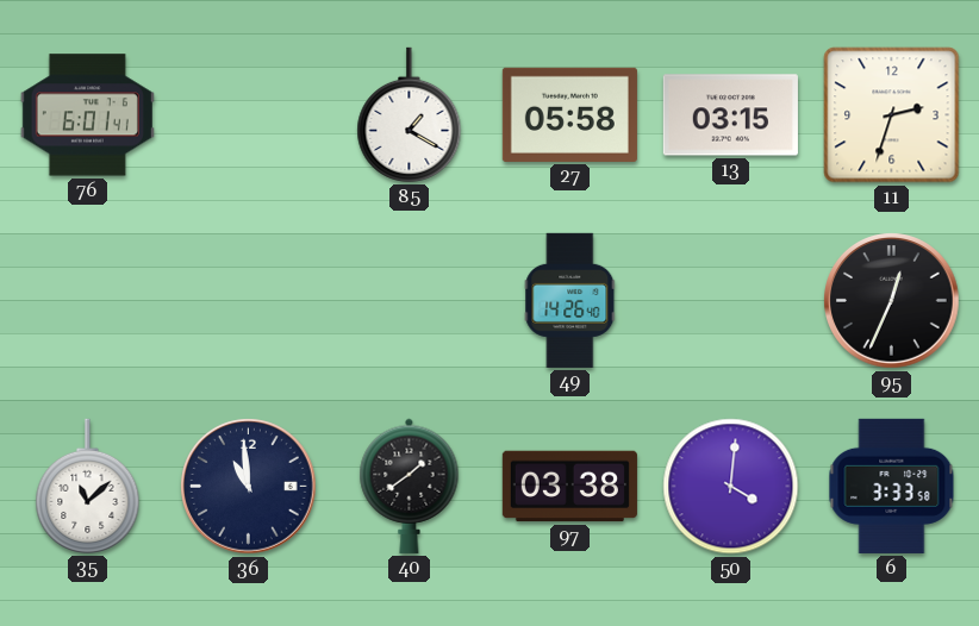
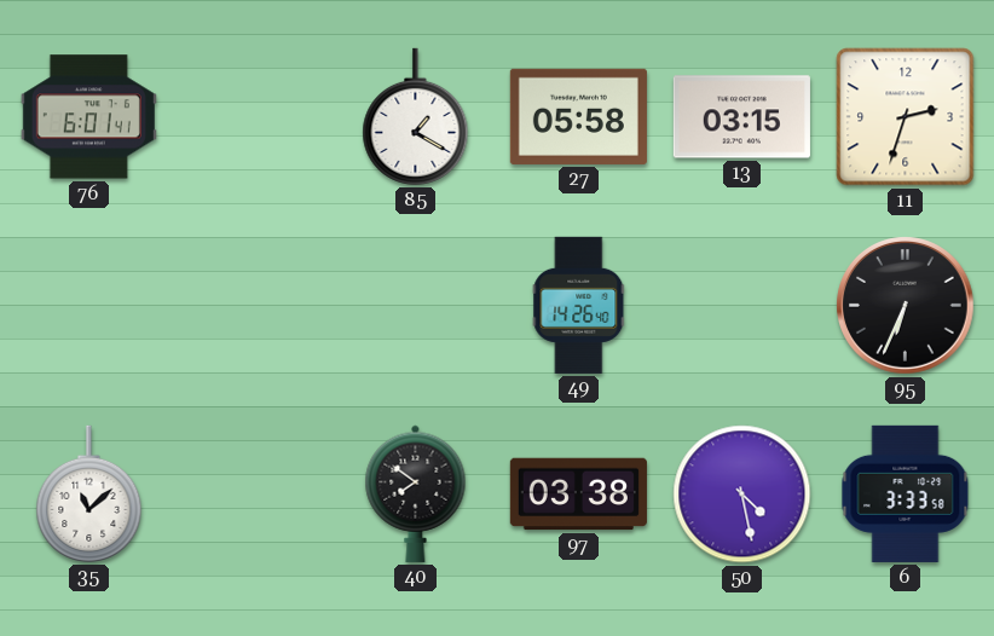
95: 12:34 -> 6:34
36: 10:59 -> none
40: 1:39 -> 7:51
50: 4:01 -> 4:28
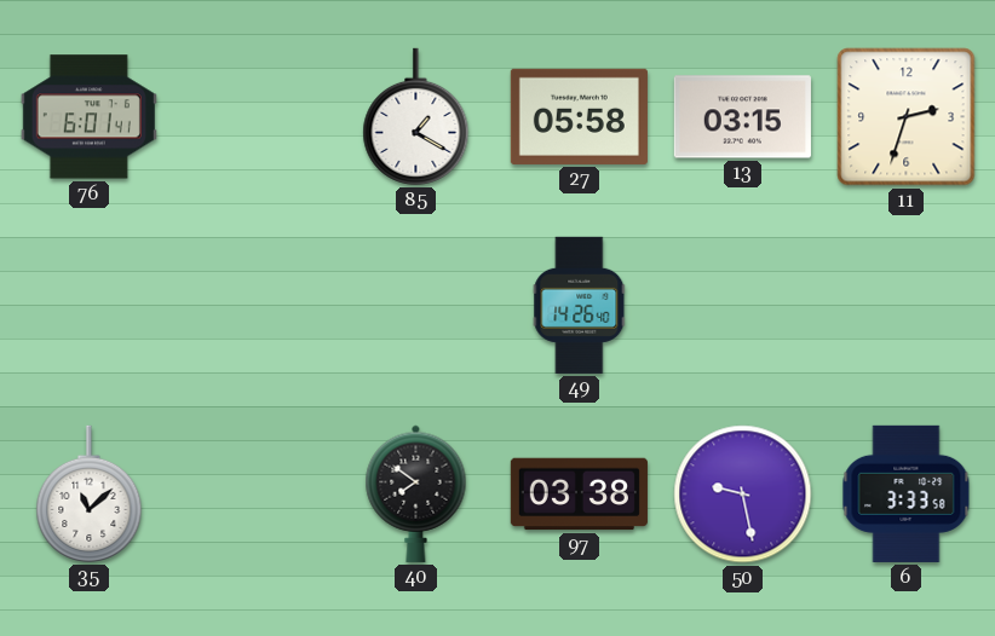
95: 6:34 -> none
50: 4:28 -> 9:28
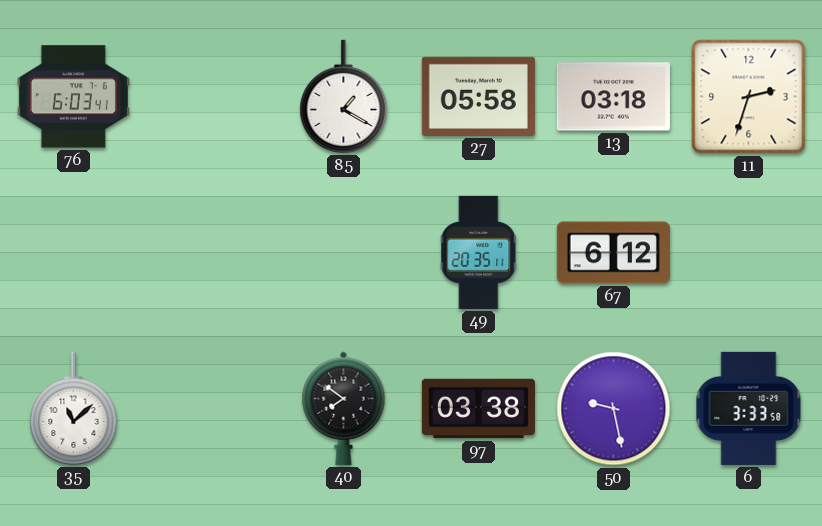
76: 6:01 -> 6:03
13: 03:15 -> 03:18
49: 14:26 -> 20:35
67: none -> 6:12
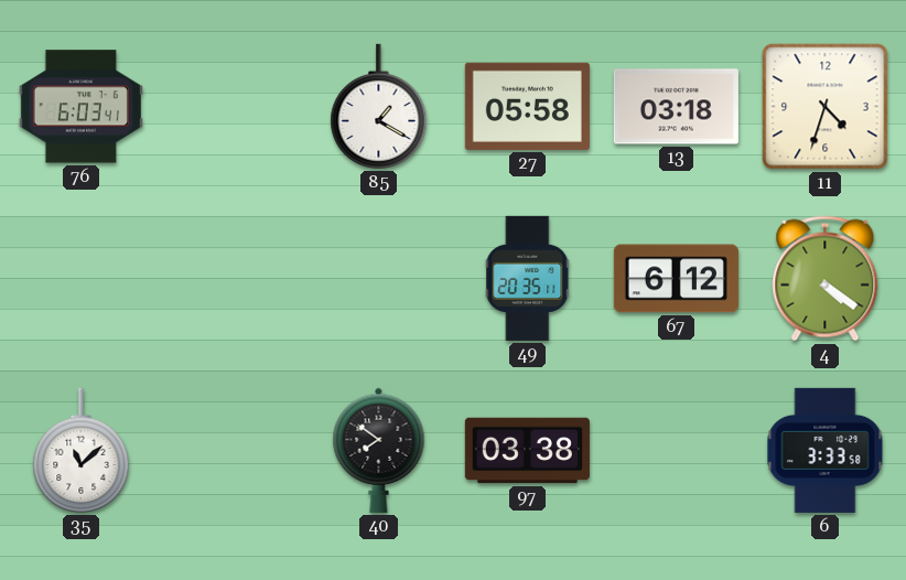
11: 2:33 -> 4:33
4: none -> 4:21
50: 9:28 -> none
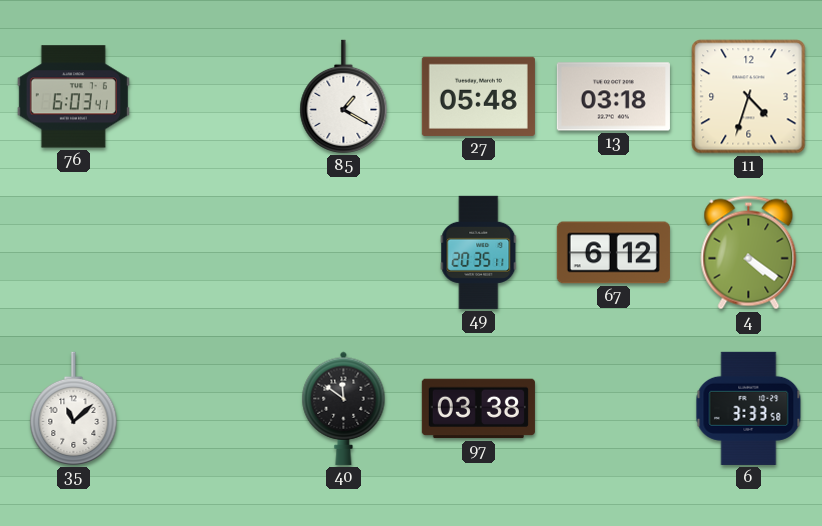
27: 05:58 -> 05:48
40: 7:51 -> 11:51
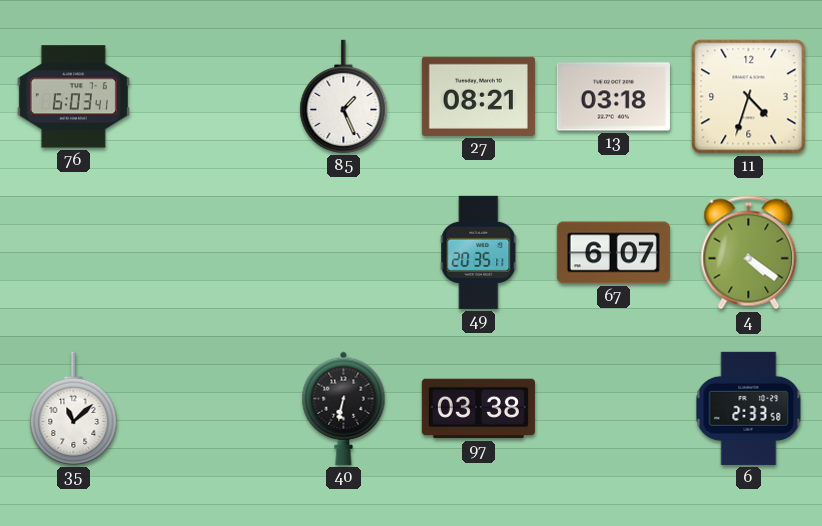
85: 1:20 -> 1:26
27: 05:48 -> 08:21
67: 6:12 -> 6:07
40: 11:51 -> 6:32
6: 3:33 -> 2:33
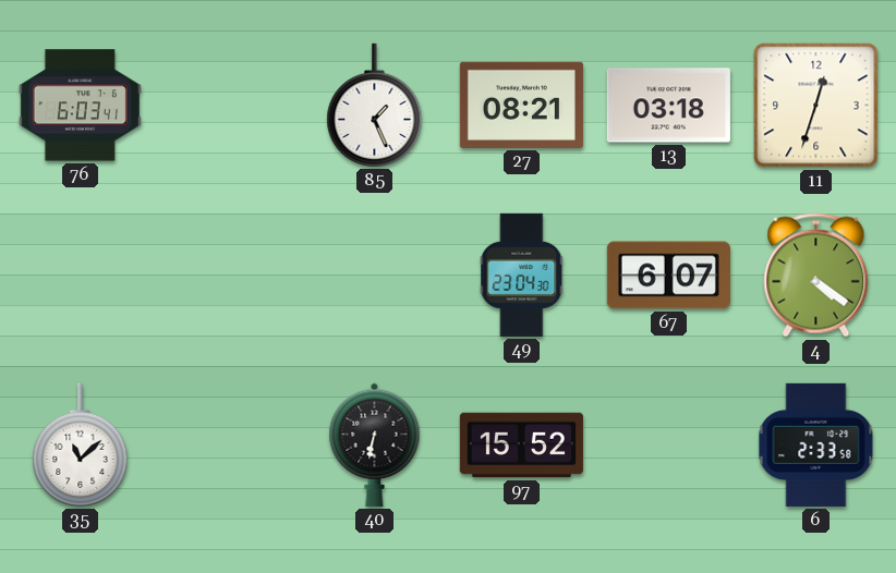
11: 4:33 -> 12:33
49: 20:35 -> 23:04
97: 03:38 -> 15:52
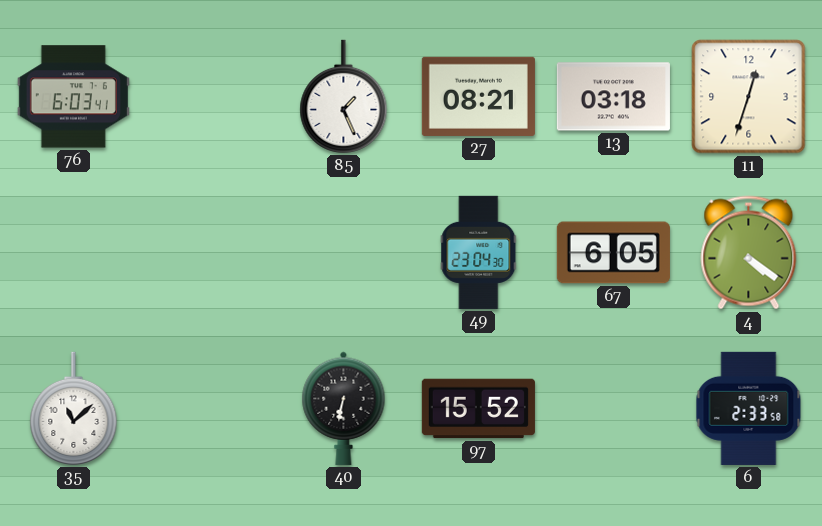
67: 6:07 -> 6:05
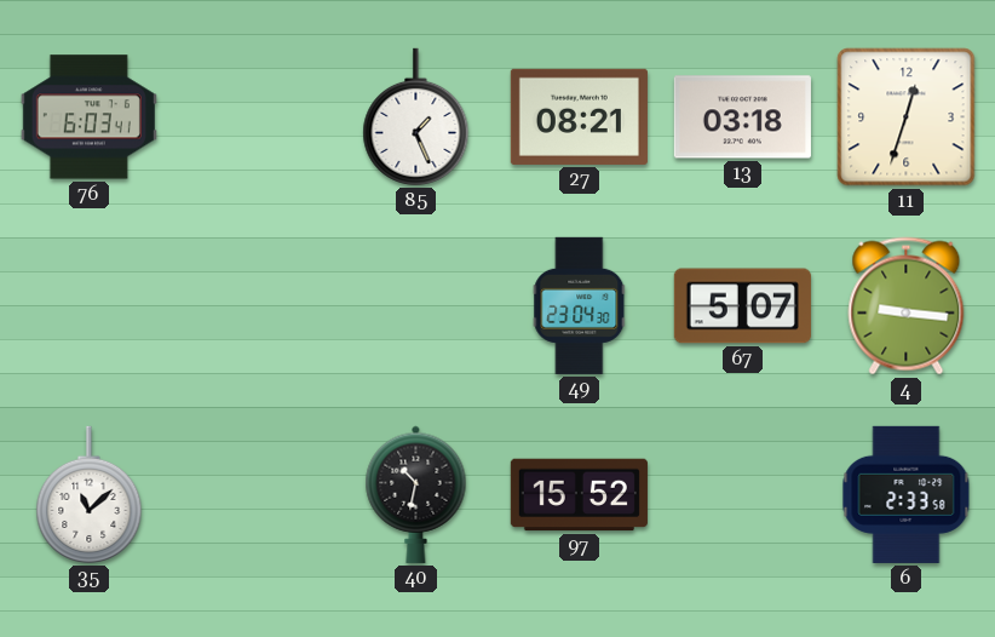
67: 6:05 -> 5:07
4: 4:21 -> 9:16
40: 6:32 -> 10:32
